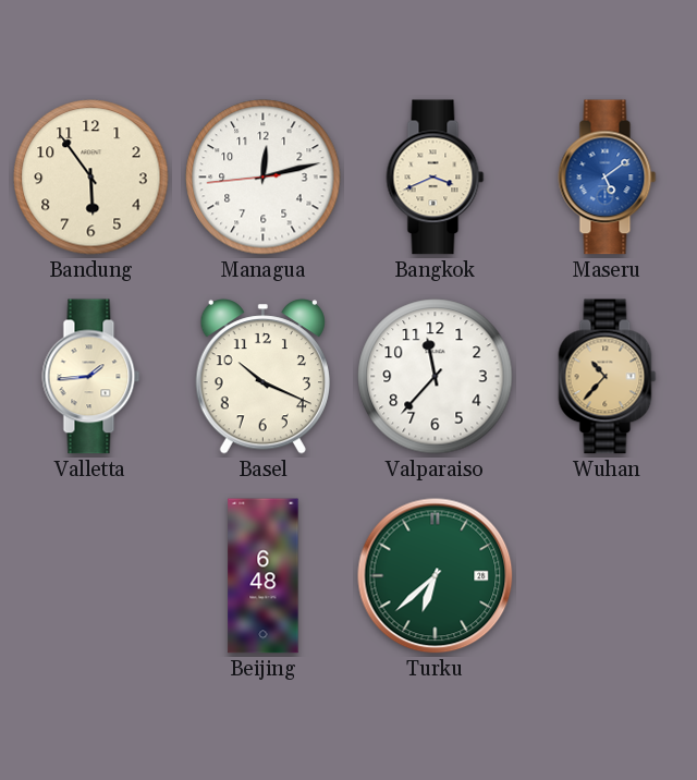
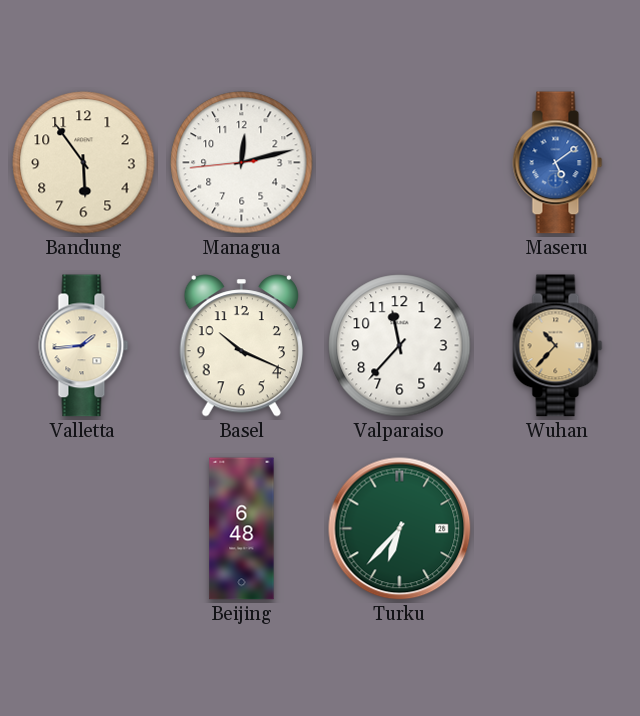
Bangkok: 3:41 -> none
Turku: 6:38 -> 6:37
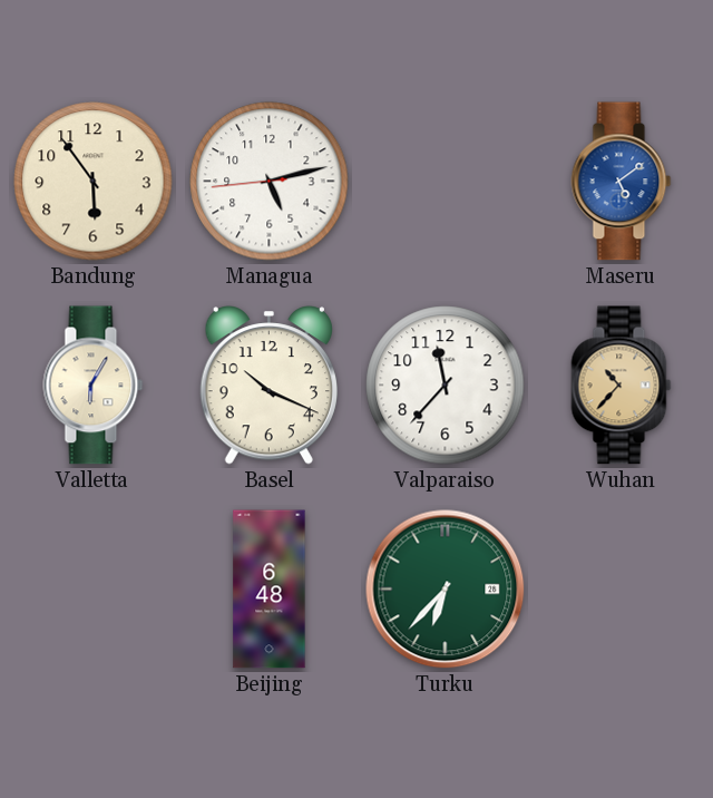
Managua: 12:12 -> 5:12
Valletta: 1:44 -> 6:05
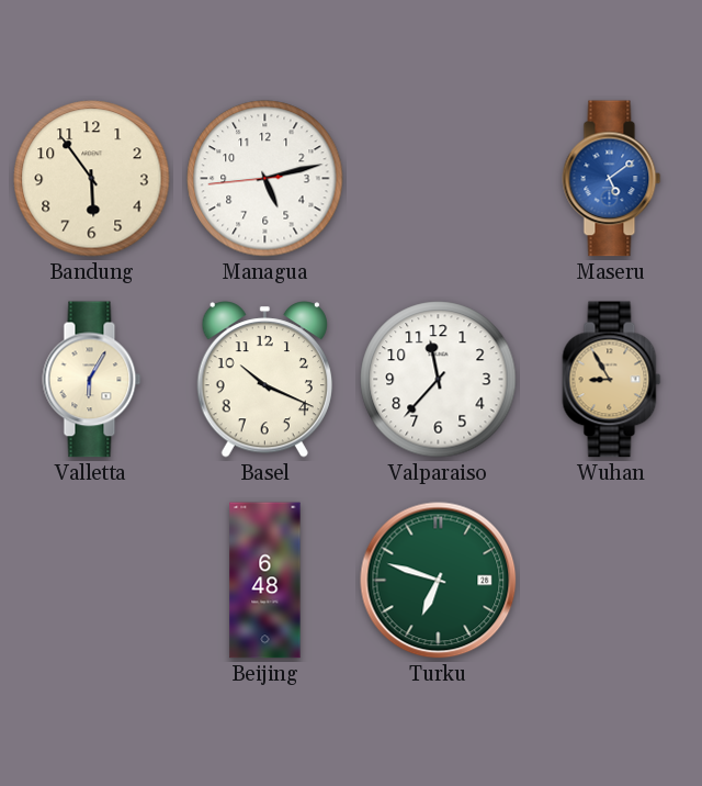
Wuhan: 10:37 -> 8:55
Turku: 6:37 -> 6:48
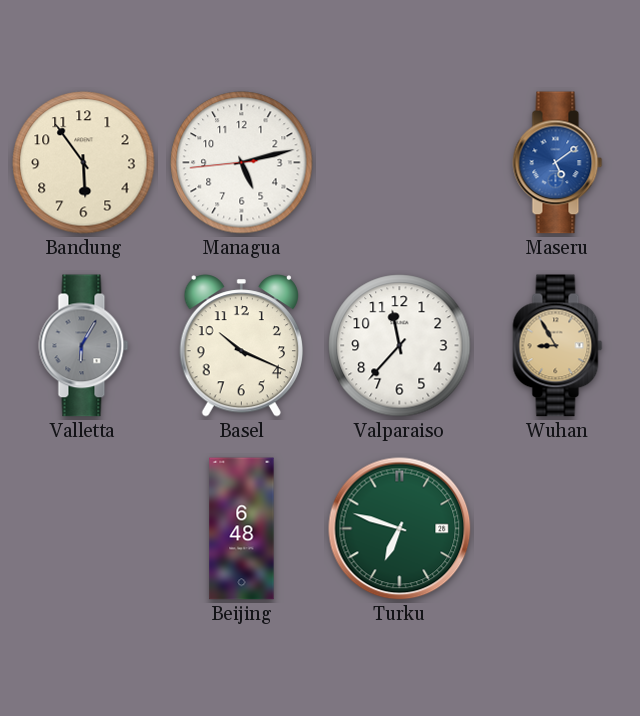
Valletta dial: cream -> grey
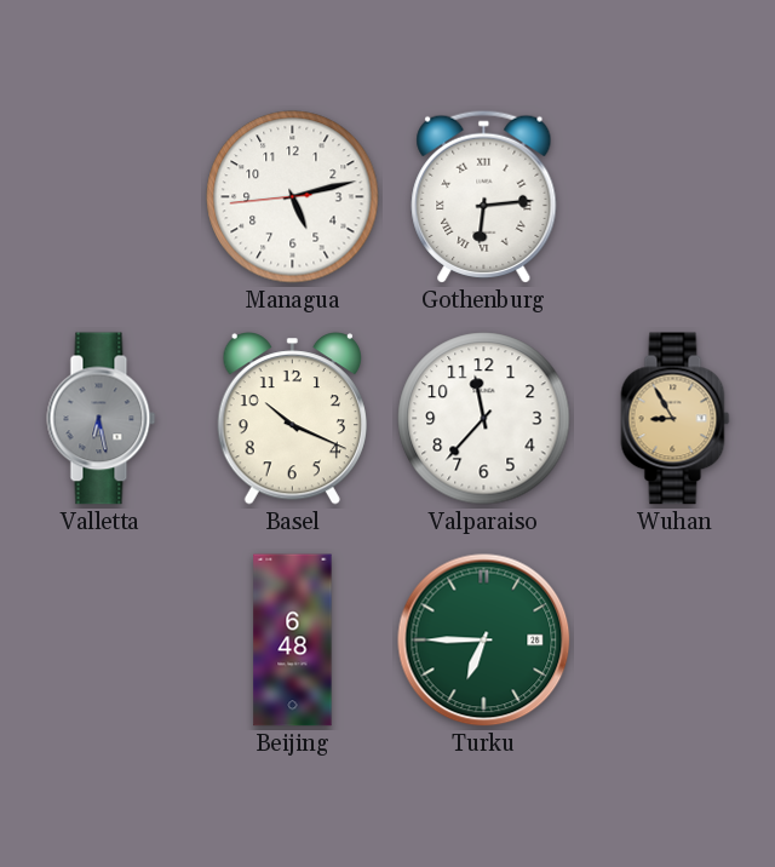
Bandung: 5:54 -> none
Gothenburg: none -> 6:14
Maseru: 5:09 -> none
Valletta: 6:05 -> 6:28
Turku: 6:48 -> 6:45
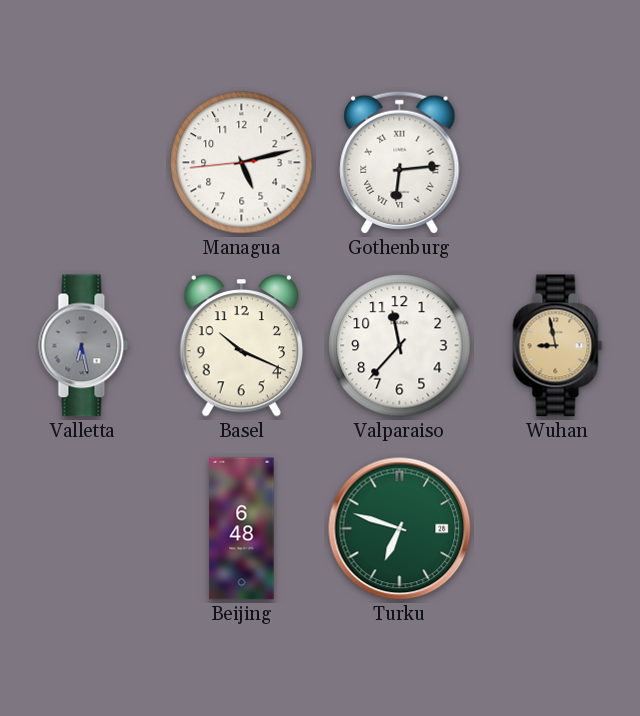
Wuhan: 8:55 -> 8:58
Turku: 6:45 -> 6:48
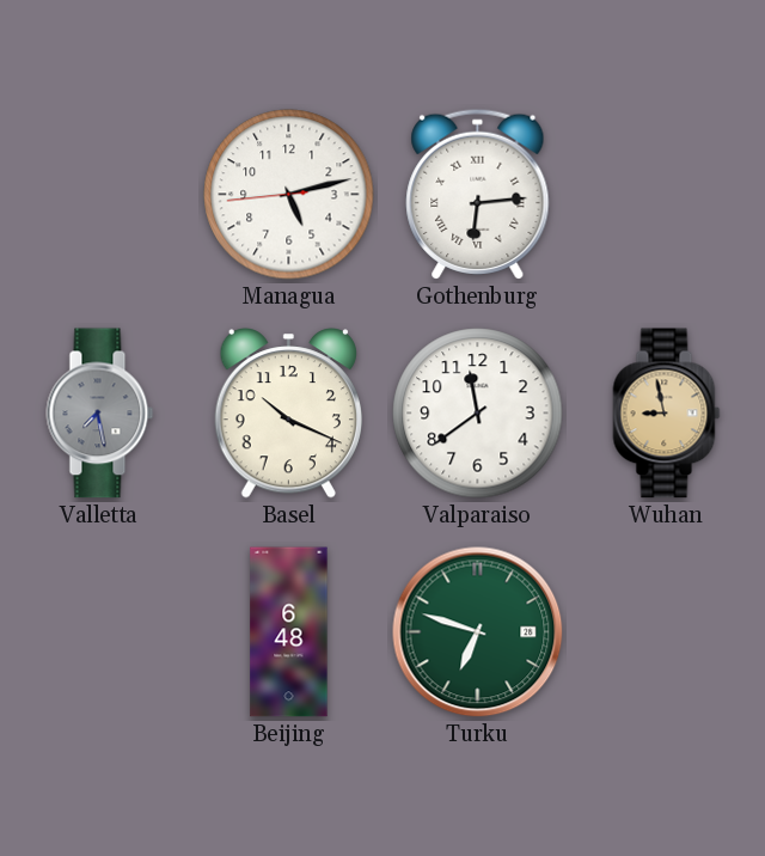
Valletta: 6:28 -> 7:28
Valparaiso: 11:37 -> 11:39
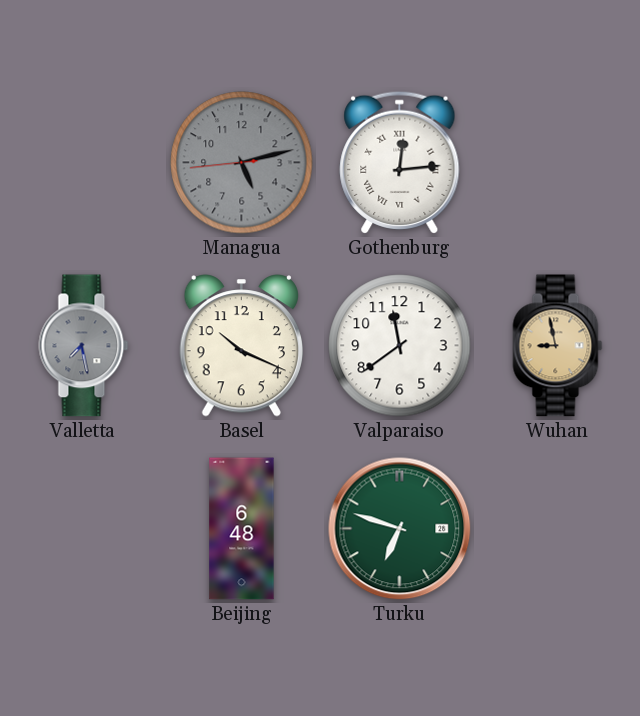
Managua dial: white -> grey
Gothenburg: 6:14 -> 12:14
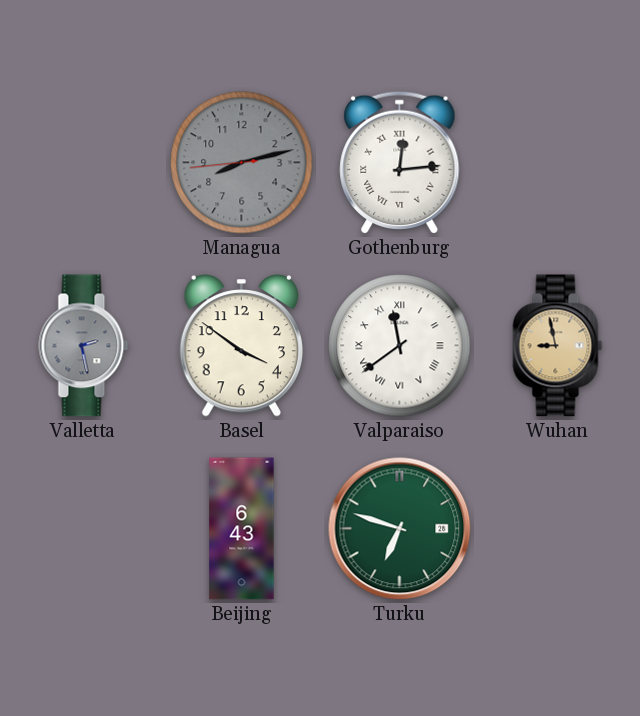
Managua: 5:12 -> 8:12
Valletta: 7:28 -> 2:28
Basel: 10:19 -> 3:51
Valparaiso numerals: Arabic -> Roman
Beijing: 6:48 -> 6:43
